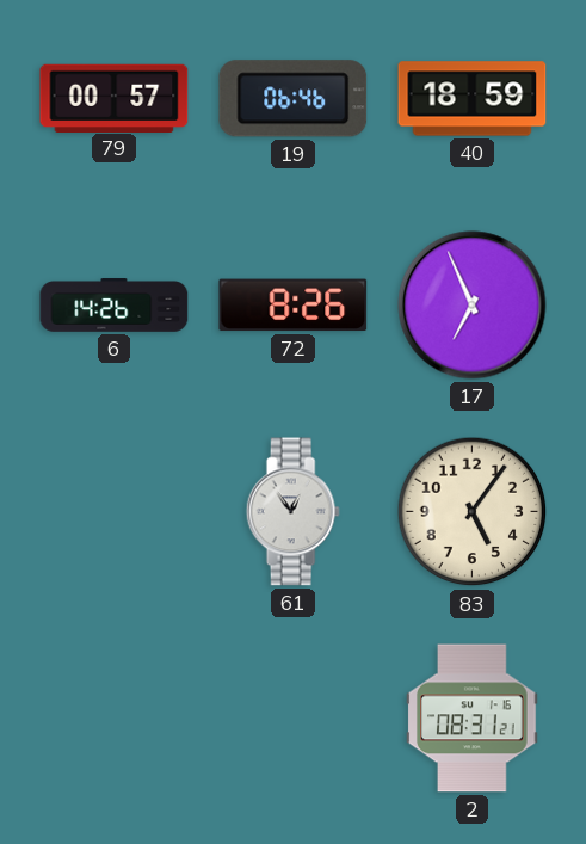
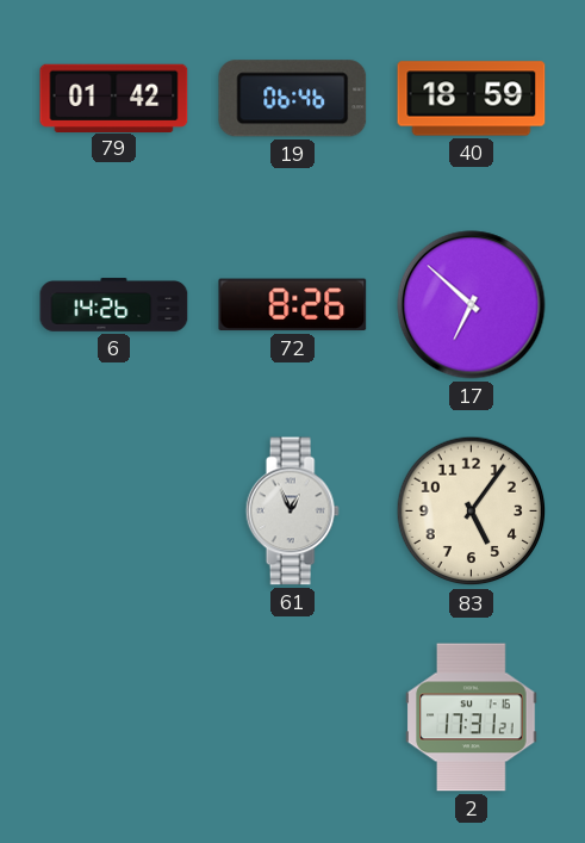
79: 00:57 -> 01:42
17: 6:56 -> 6:52
61: 12:54 -> 12:56
2: 08:31 -> 17:31
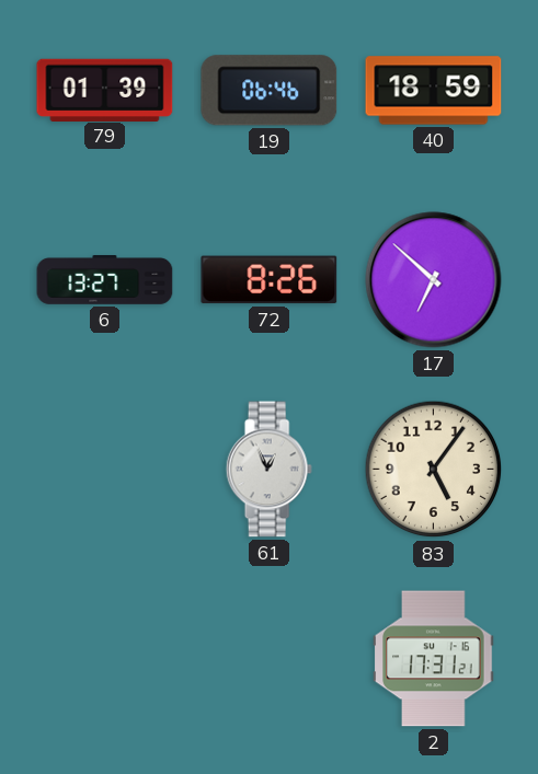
79: 01:42 -> 01:39
6: 14:26 -> 13:27
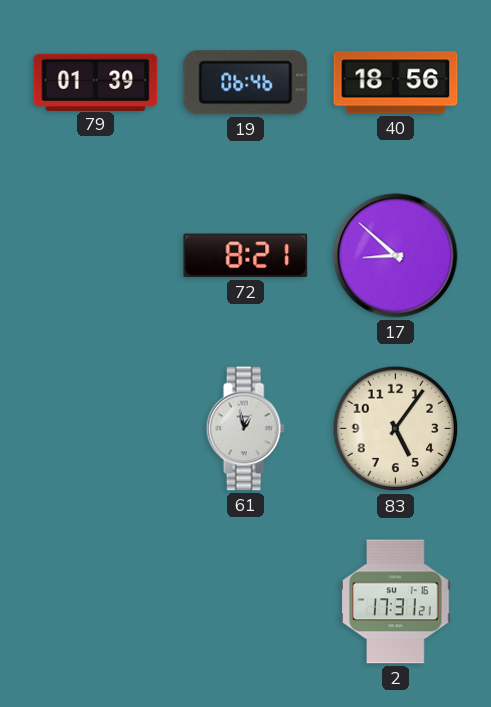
40: 18:59 -> 18:56
6: 13:27 -> none
72: 8:26 -> 8:21
17: 6:52 -> 8:52
61: 12:56 -> 12:58
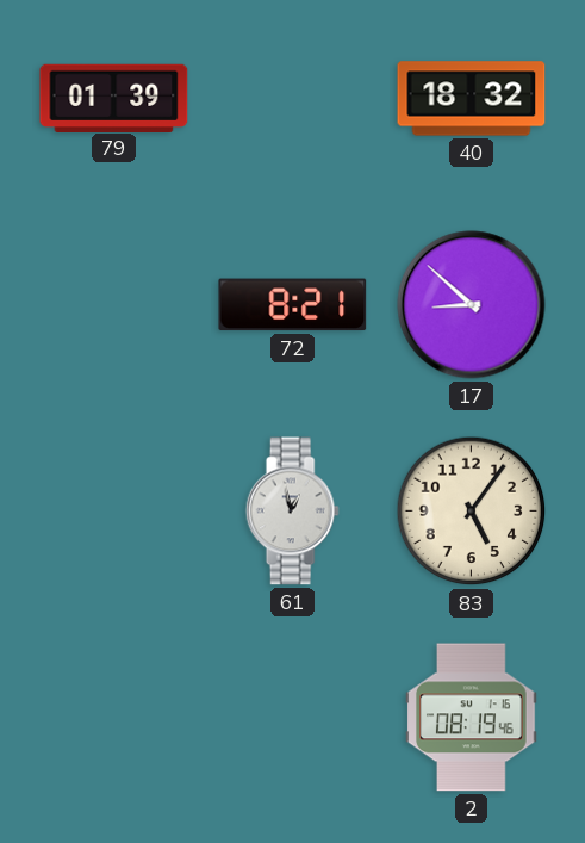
19: 06:46 -> none
40: 18:56 -> 18:32
2: 17:31 -> 08:19
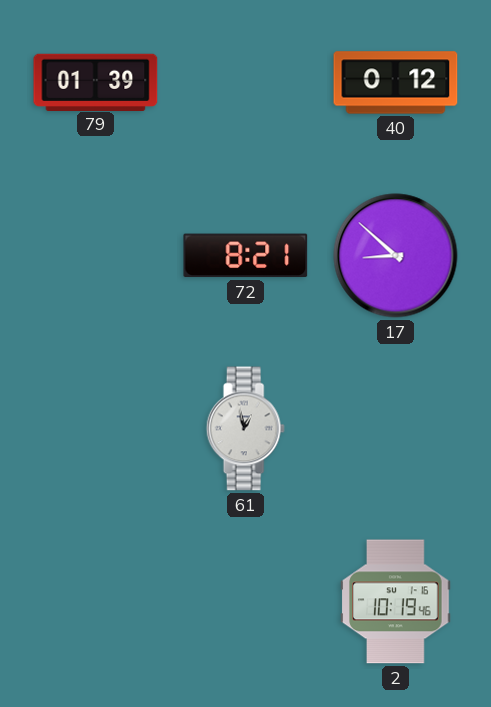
40: 18:32 -> 0:12
83: 5:06 -> none
2: 08:19 -> 10:19
